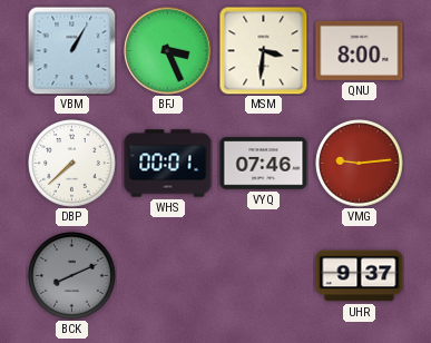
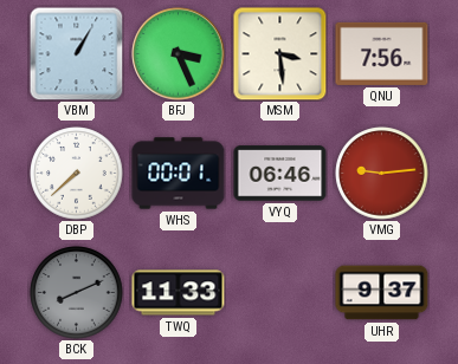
MSM: 3:31 -> 3:29
QNU: 8:00 -> 7:56
VYQ: 07:46 -> 06:46
TWQ: none -> 11:33
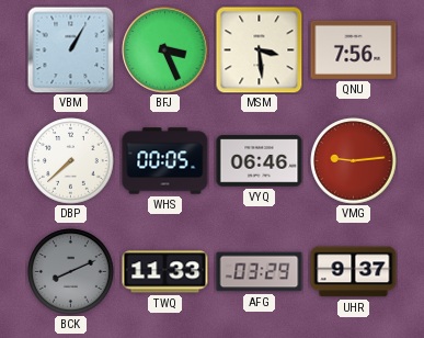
WHS: 00:01 -> 00:05
AFG: none -> 03:29
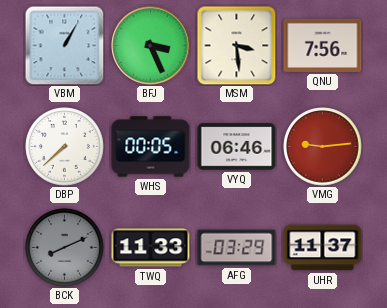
UHR: 9:37 -> 11:37
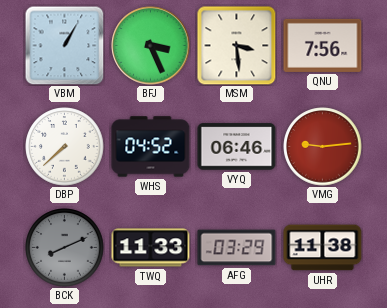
WHS: 00:05 -> 04:52
UHR: 11:37 -> 11:38
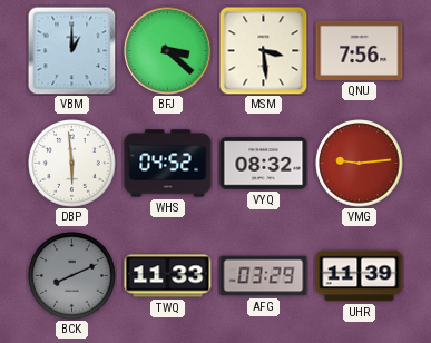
VBM: 1:05 -> 1:00
BFJ: 3:26 -> 3:22
DBP: 7:38 -> 5:59
VYQ: 06:46 -> 08:32
UHR: 11:38 -> 11:39
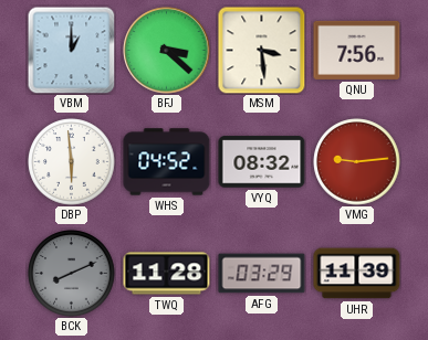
TWQ: 11:33 -> 11:28
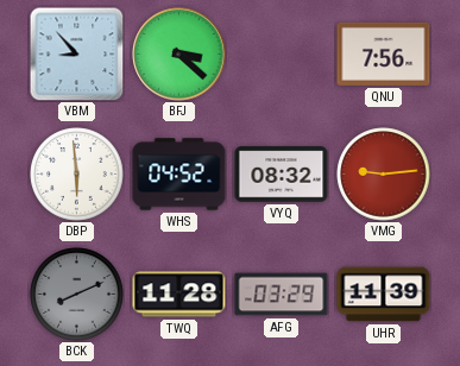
VBM: 1:00 -> 8:53
MSM: 3:29 -> none
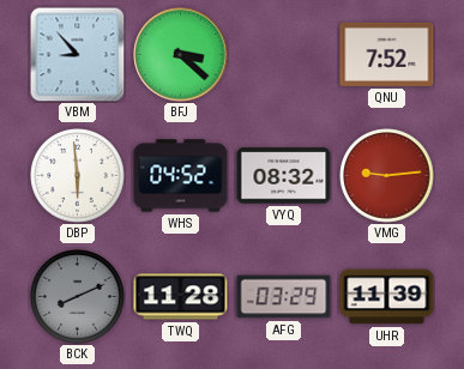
QNU: 7:56 -> 7:52
